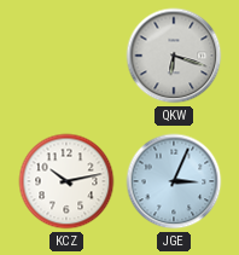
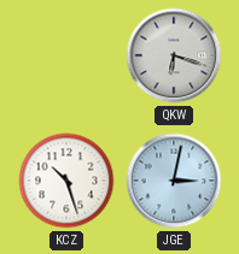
KCZ: 10:13 -> 10:27
JGE: 3:04 -> 3:02
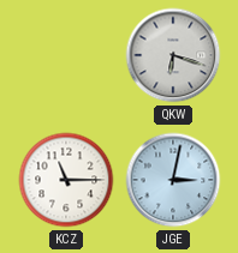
KCZ: 10:27 -> 11:15
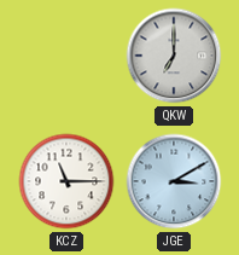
QKW: 6:18 -> 7:00
JGE: 3:02 -> 3:10
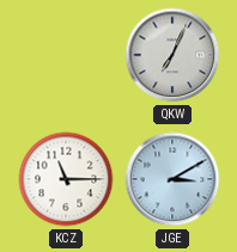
QKW: 7:00 -> 7:04
